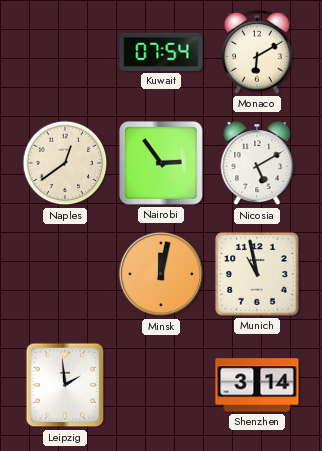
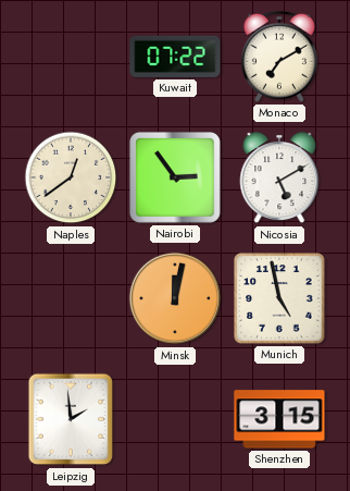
Kuwait: 07:54 -> 07:22
Monaco: 6:10 -> 7:10
Munich: 10:58 -> 4:58
Shenzhen: 3:14 -> 3:15
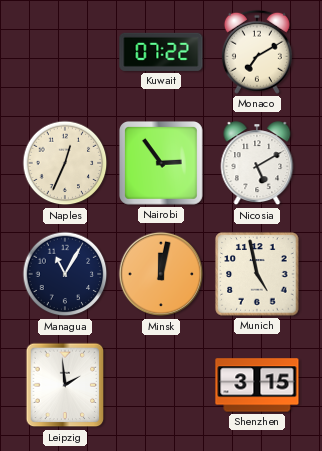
Naples: 12:39 -> 12:34
Managua: none -> 11:05
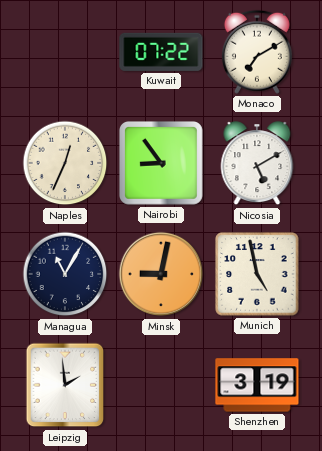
Nairobi: 2:54 -> 8:54
Minsk: 12:02 -> 9:02
Shenzhen: 3:15 -> 3:19
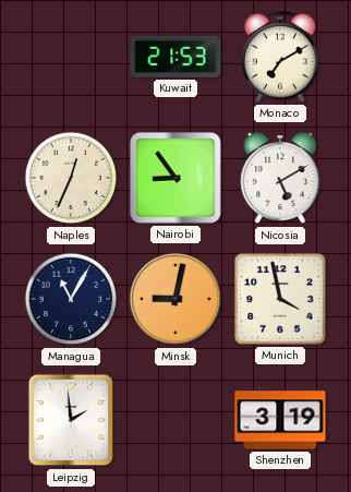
Kuwait: 07:22 -> 21:53
Munich: 4:58 -> 3:58
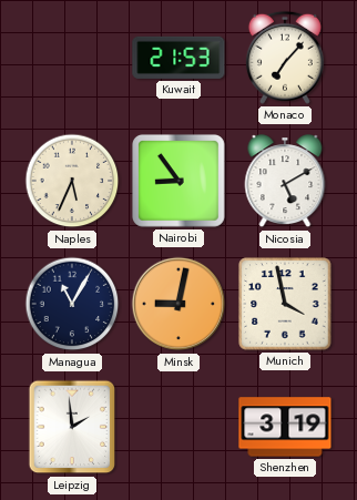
Monaco: 7:10 -> 7:07
Naples: 12:34 -> 5:34
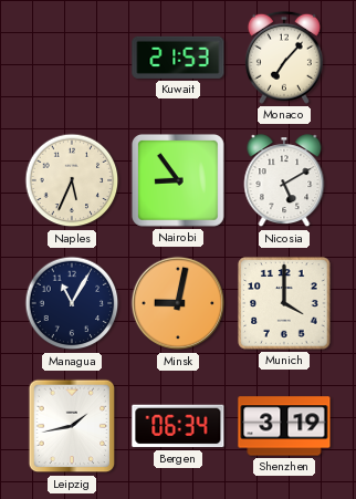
Munich: 3:58 -> 4:00
Leipzig: 1:59 -> 1:43
Bergen: none -> 06:34
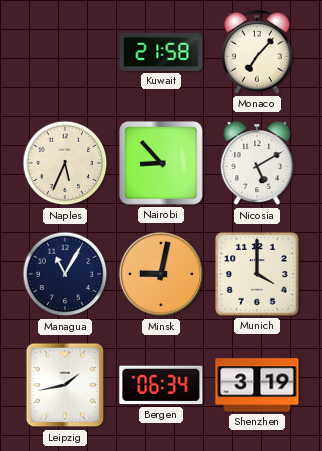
Kuwait: 21:53 -> 21:58
Nairobi: 8:54 -> 8:53
